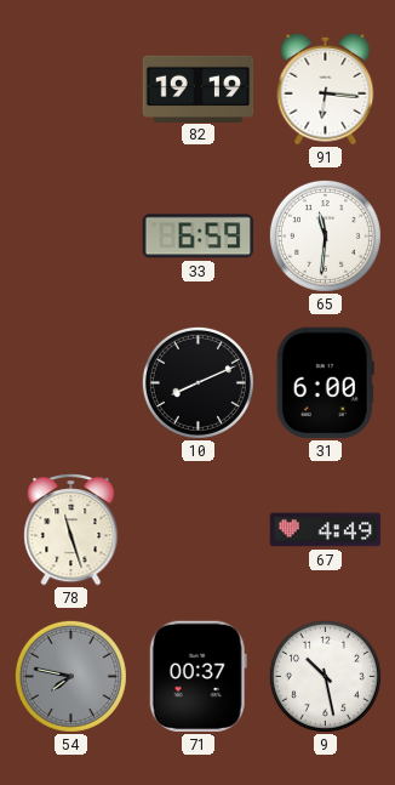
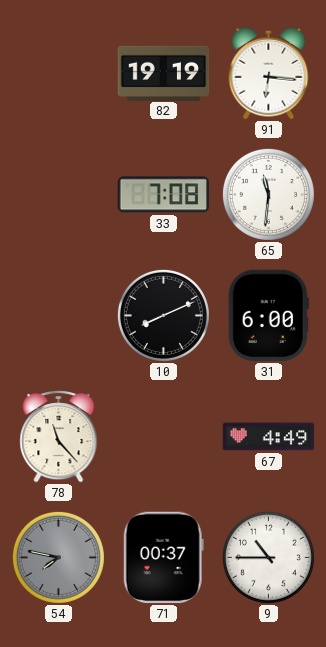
33: 6:59 -> 7:08
78: 11:27 -> 11:23
9: 10:28 -> 10:45
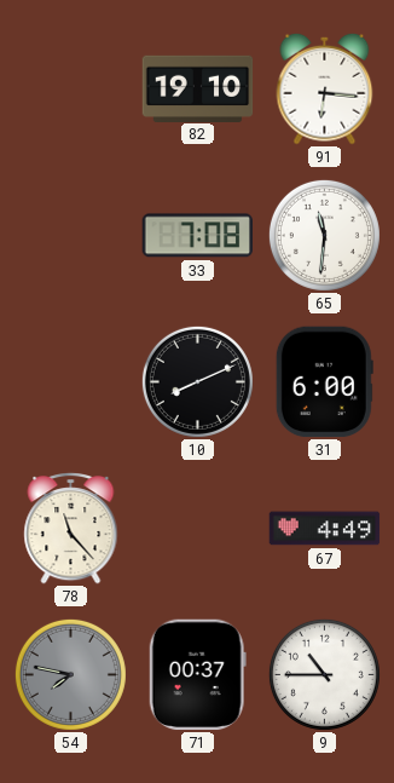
82: 19:19 -> 19:10
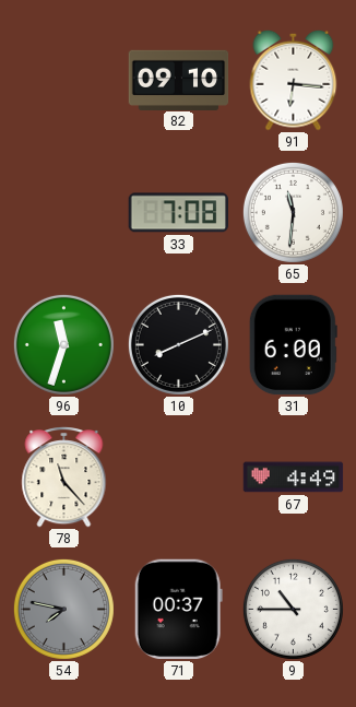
82: 19:10 -> 09:10
96: none -> 11:33
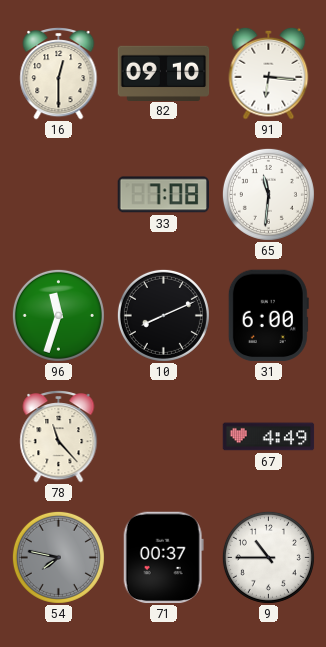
16: none -> 12:30
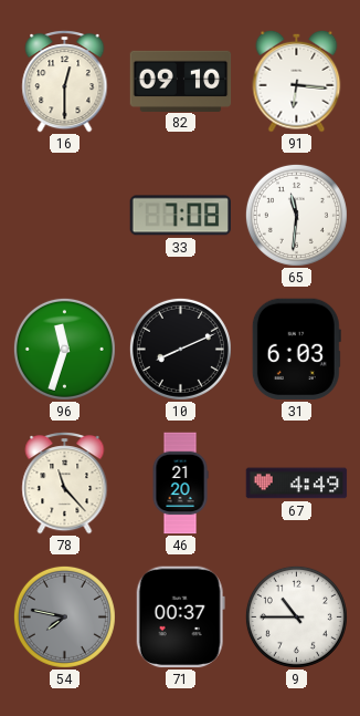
31: 6:00 -> 6:03
46: none -> 21:20
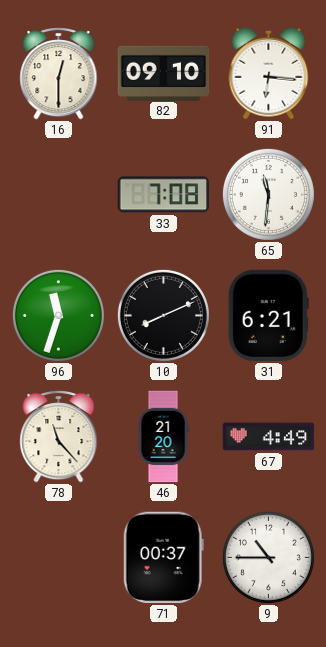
31: 6:03 -> 6:21
54: 7:47 -> none
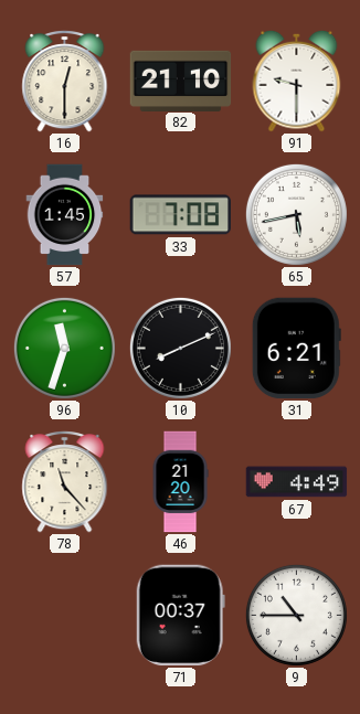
82: 09:10 -> 21:10
91: 6:16 -> 9:30
57: none -> 1:45
65: 11:31 -> 5:43
